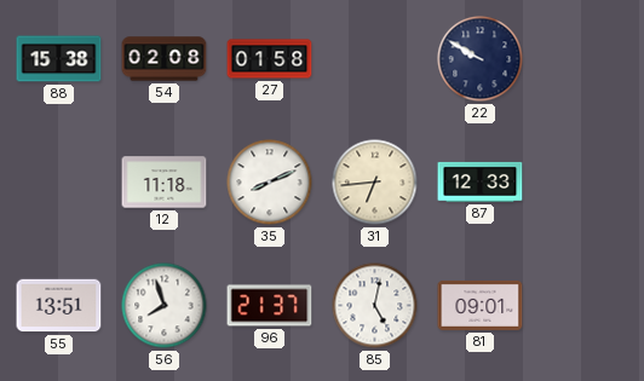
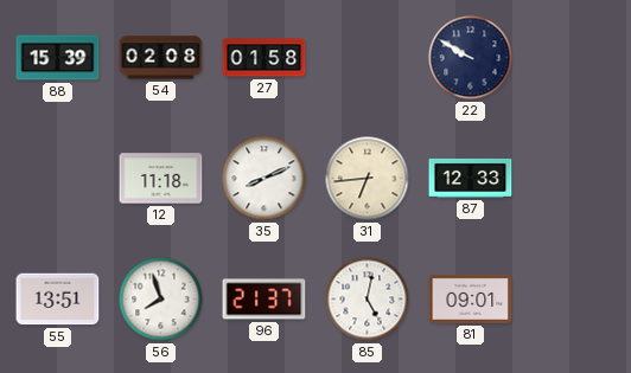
88: 15:38 -> 15:39
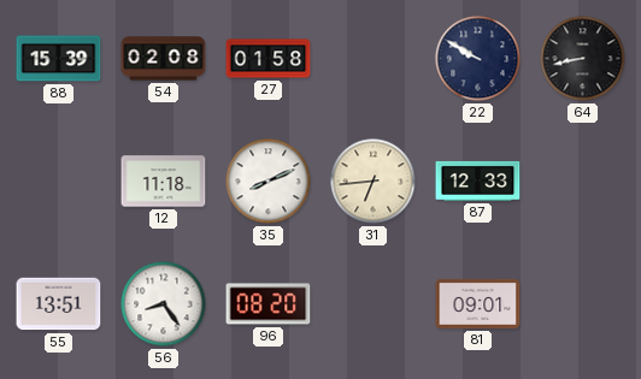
64: none -> 8:43
56: 7:57 -> 8:24
96: 21:37 -> 08:20
85: 5:02 -> none
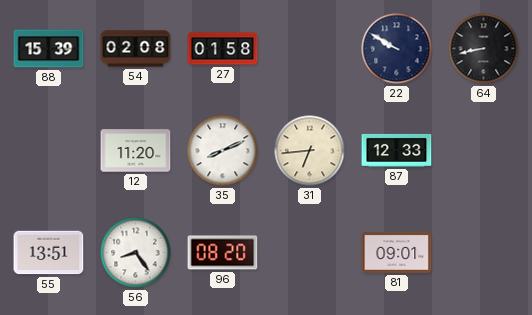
12: 11:18 -> 11:20
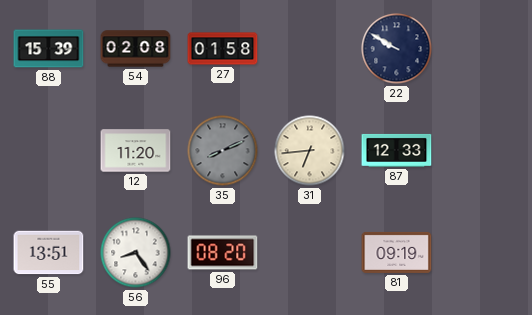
64: 8:43 -> none
35 dial: white -> grey
81: 09:01 -> 09:19
